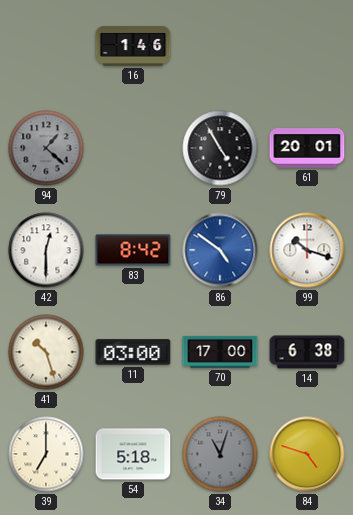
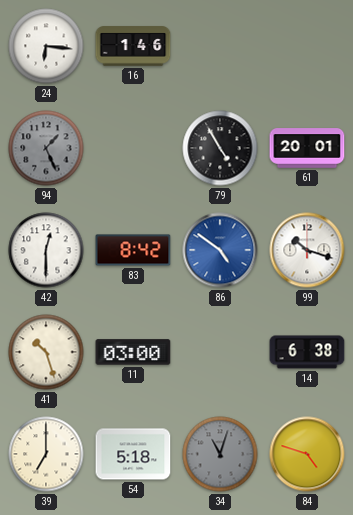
24: none -> 6:16
94: 1:22 -> 1:26
70: 17:00 -> none
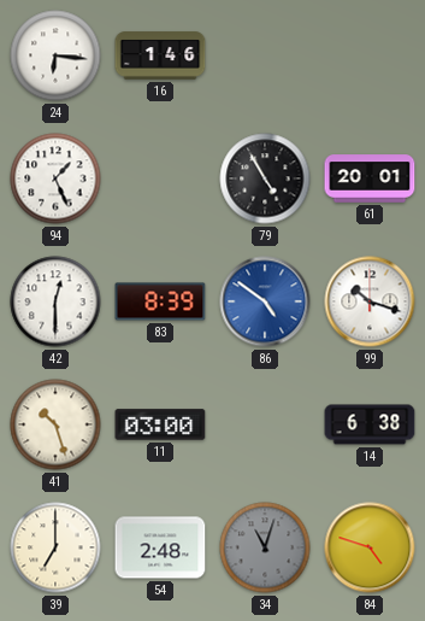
94 dial: grey -> white
83: 8:42 -> 8:39
54: 5:18 -> 2:48
